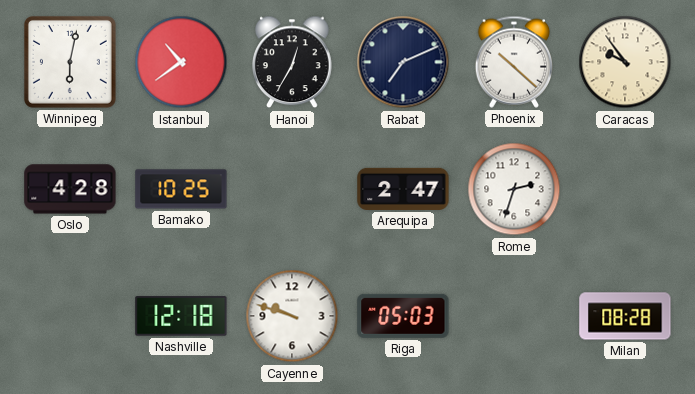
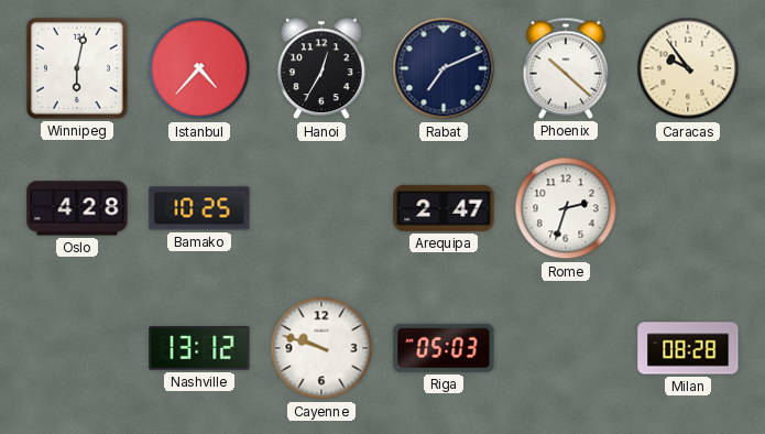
Istanbul: 10:39 -> 4:37
Nashville: 12:18 -> 13:12
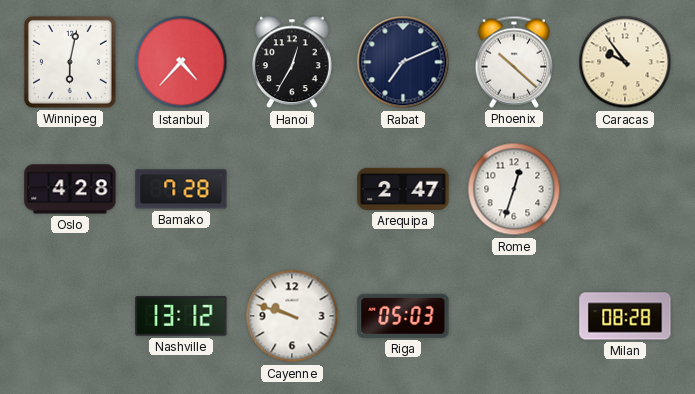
Bamako: 10:25 -> 7:28
Rome: 2:33 -> 12:33
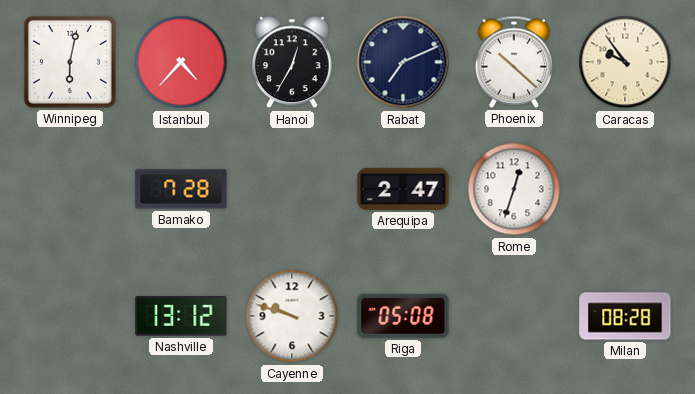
Oslo: 4:28 -> none
Riga: 05:03 -> 05:08
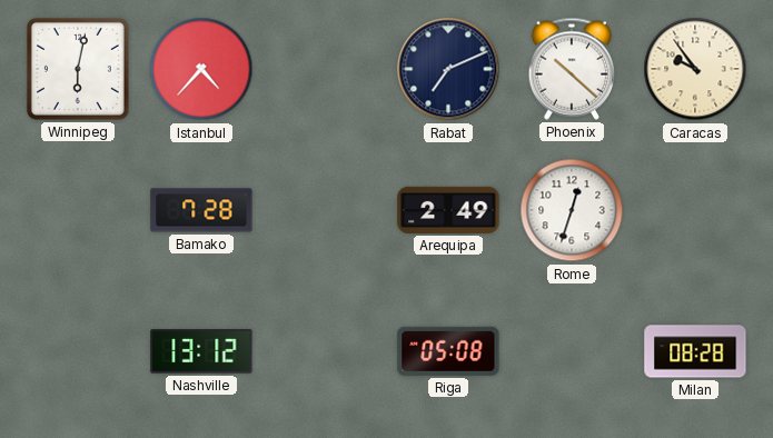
Hanoi: 12:35 -> none
Arequipa: 2:47 -> 2:49
Cayenne: 9:48 -> none
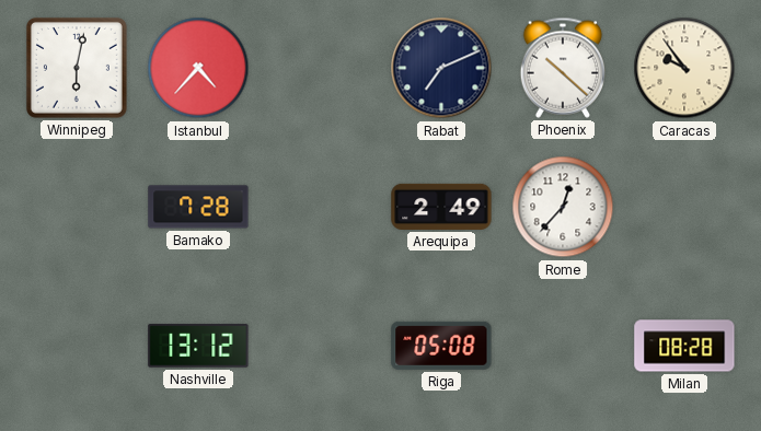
Rome: 12:33 -> 12:37
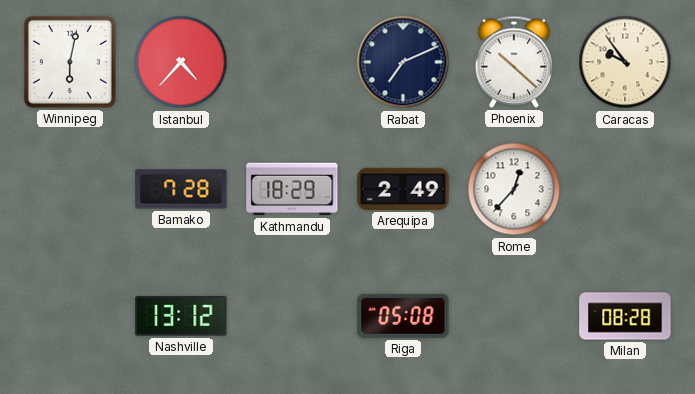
Kathmandu: none -> 18:29
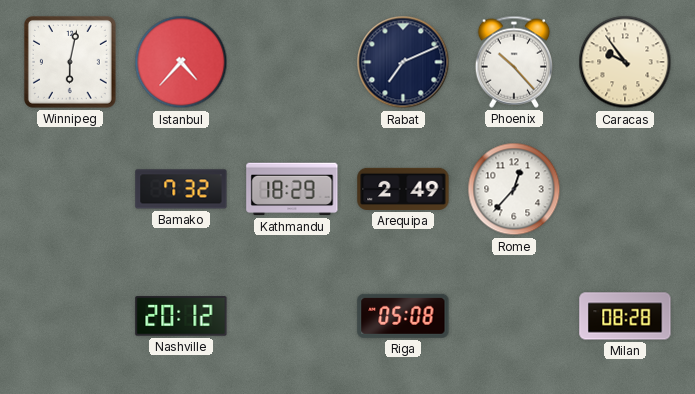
Phoenix: 10:22 -> 10:23
Bamako: 7:28 -> 7:32
Nashville: 13:12 -> 20:12
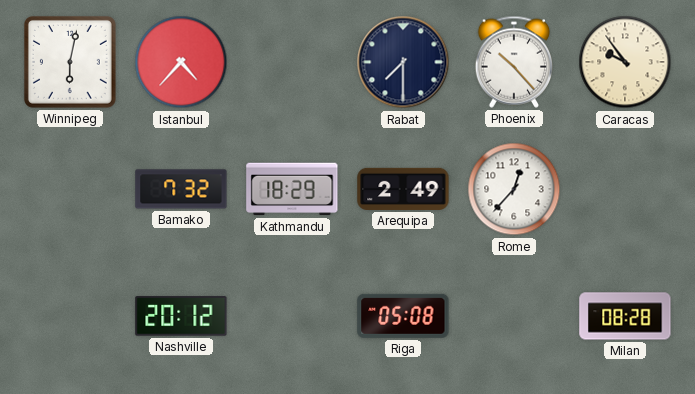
Rabat: 7:11 -> 7:30
